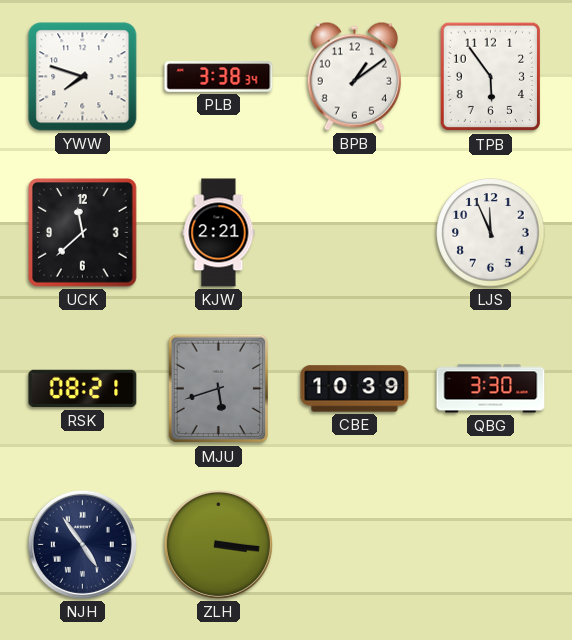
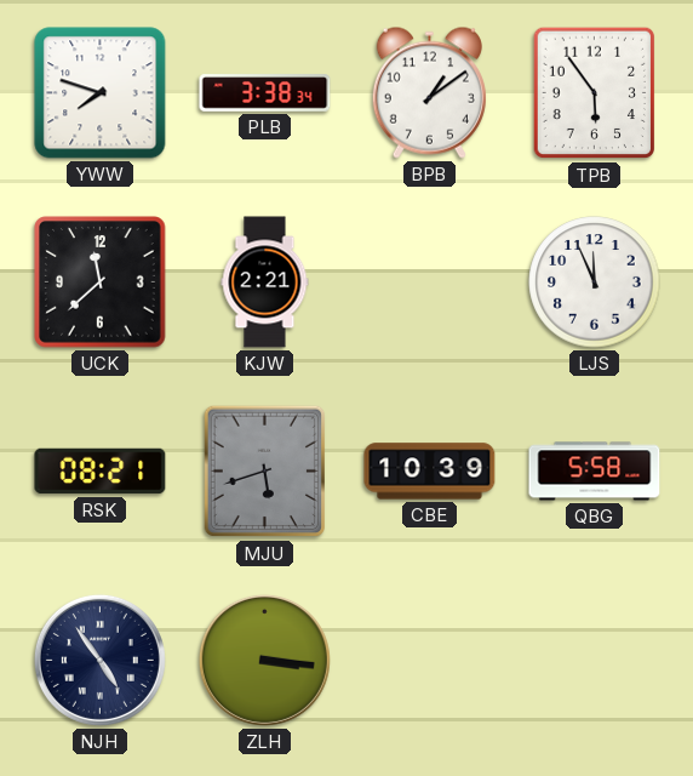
QBG: 3:30 -> 5:58
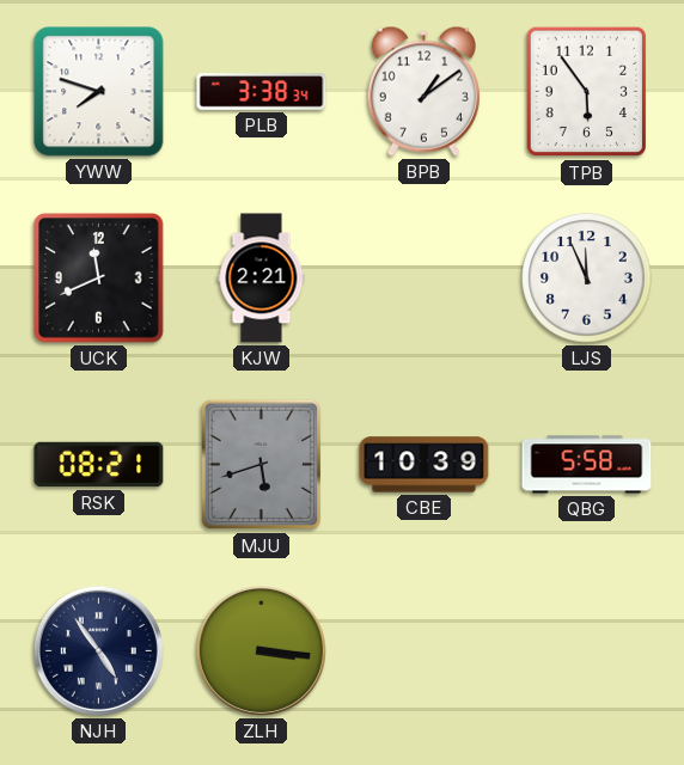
UCK: 11:38 -> 11:41
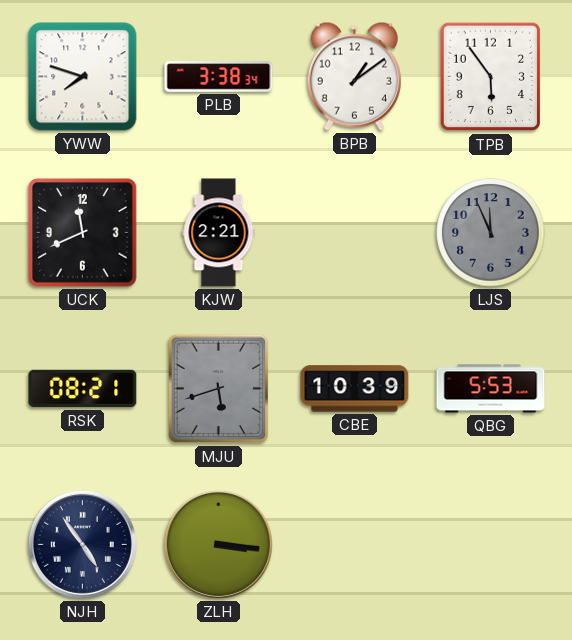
LJS dial: white -> grey
QBG: 5:58 -> 5:53
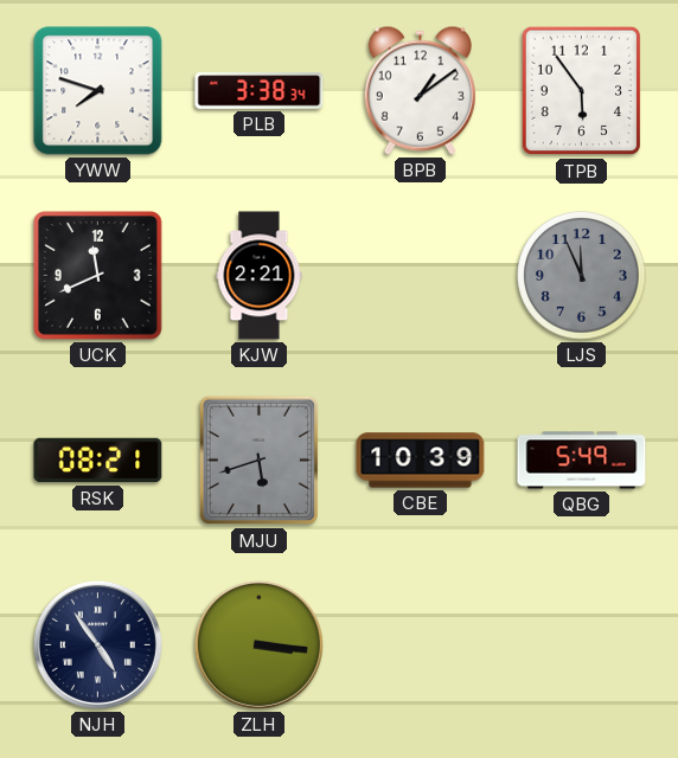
QBG: 5:53 -> 5:49
